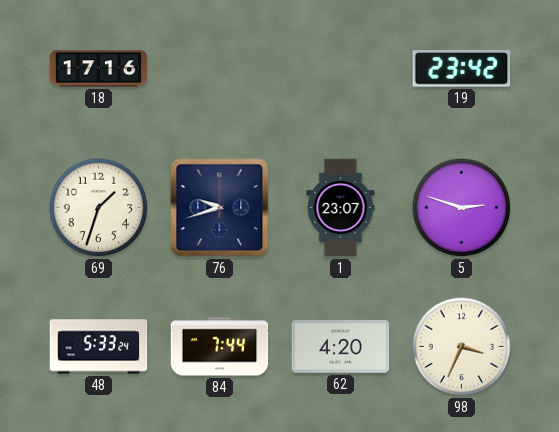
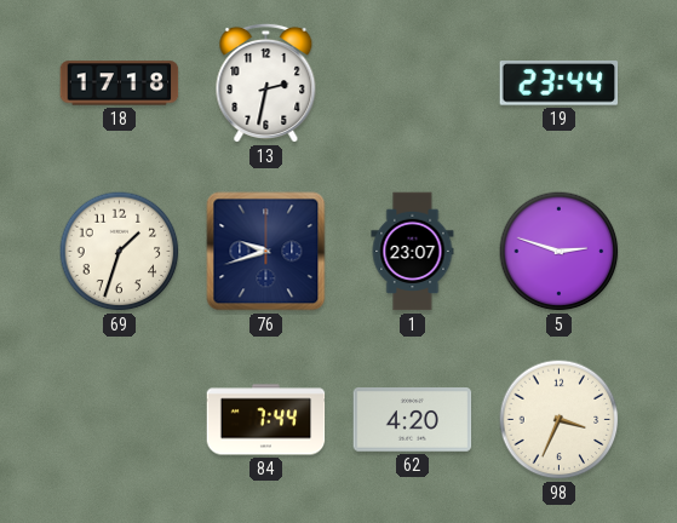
18: 17:16 -> 17:18
13: none -> 2:32
19: 23:42 -> 23:44
48: 5:33 -> none
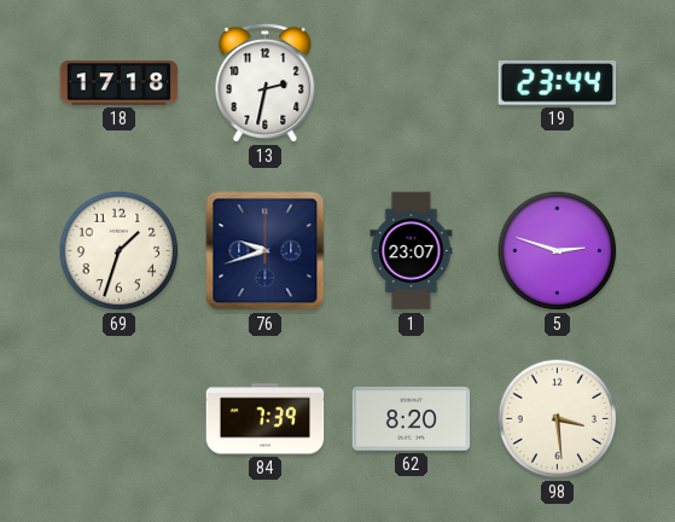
84: 7:44 -> 7:39
62: 4:20 -> 8:20
98: 3:34 -> 3:29
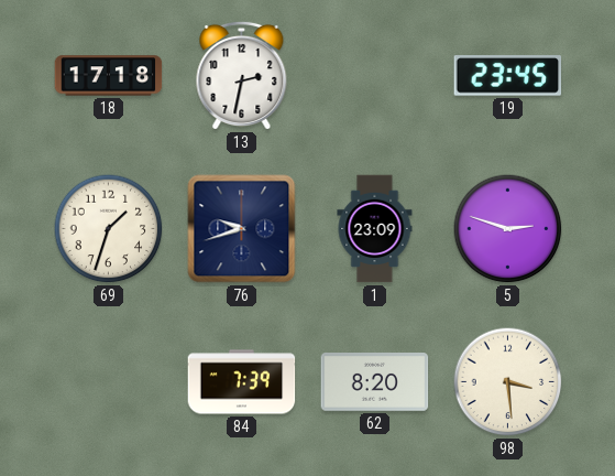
19: 23:44 -> 23:45
1: 23:07 -> 23:09
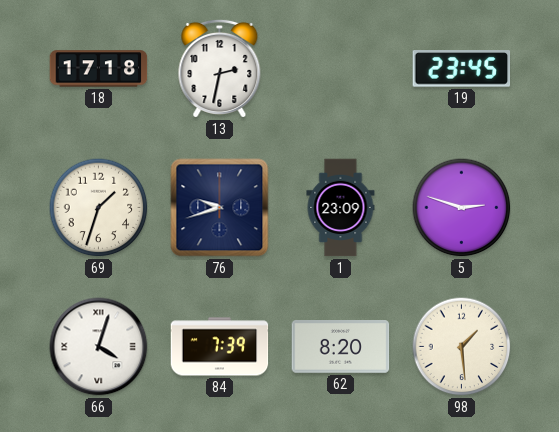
66: none -> 4:03
98: 3:29 -> 1:29
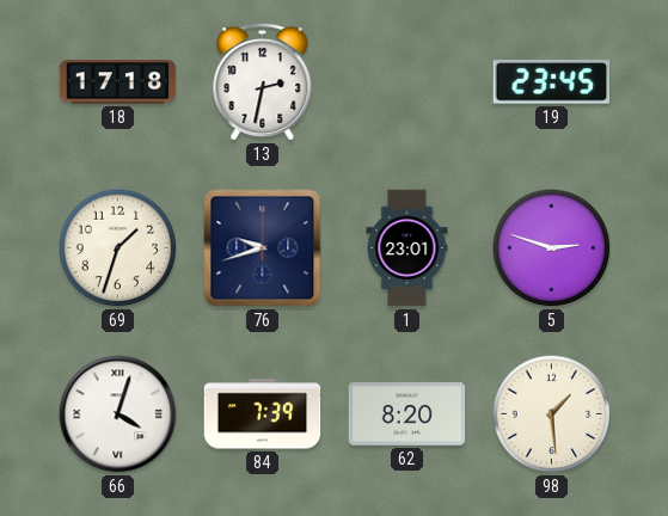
1: 23:09 -> 23:01
